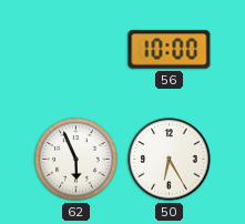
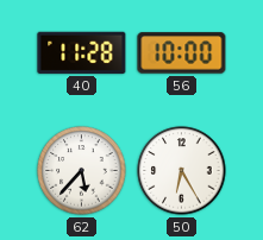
40: none -> 11:28
62: 5:56 -> 5:37
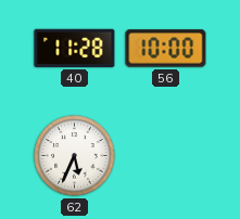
62: 5:37 -> 5:34
50: 6:25 -> none
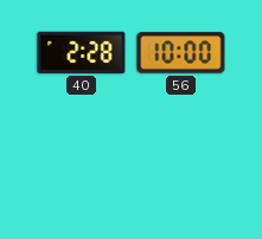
40: 11:28 -> 2:28
62: 5:34 -> none
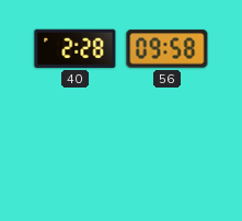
56: 10:00 -> 09:58
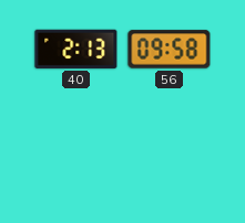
40: 2:28 -> 2:13
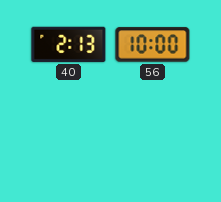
56: 09:58 -> 10:00
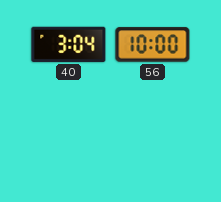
40: 2:13 -> 3:04
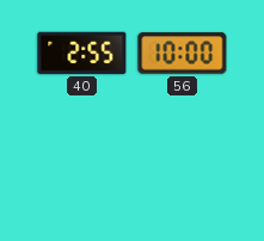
40: 3:04 -> 2:55
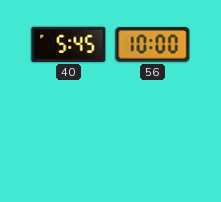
40: 2:55 -> 5:45
